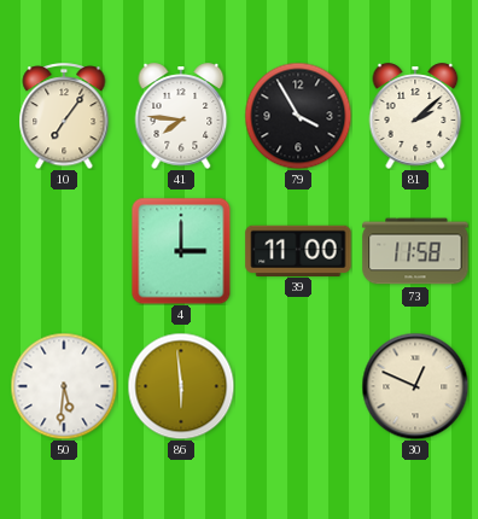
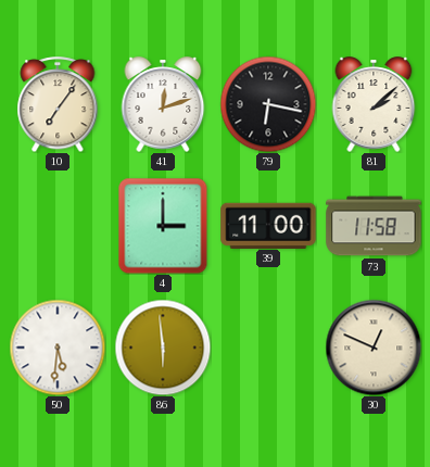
41: 7:46 -> 12:12
79: 3:55 -> 6:17
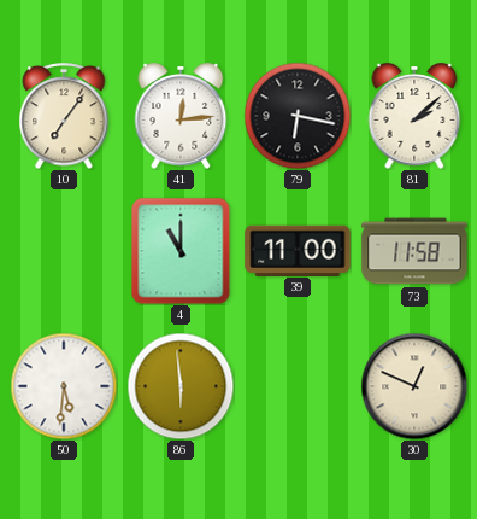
41: 12:12 -> 12:14
4: 3:00 -> 11:00
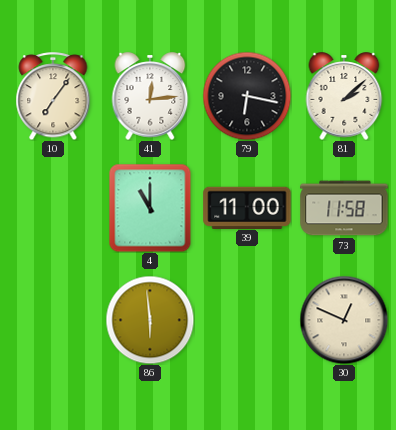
50: 5:31 -> none
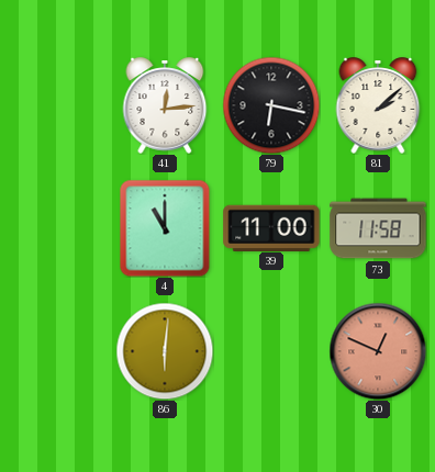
10: 7:06 -> none
86: 5:59 -> 6:01
30 dial: cream -> salmon
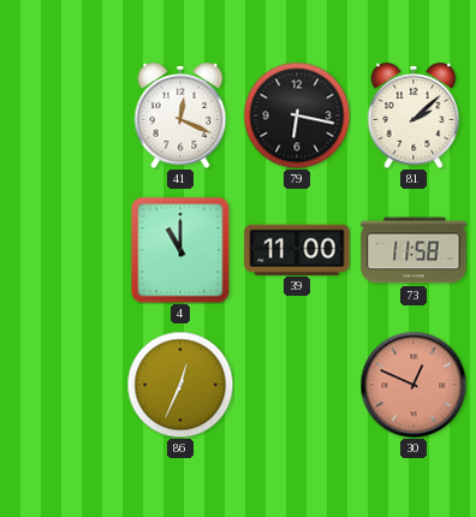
41: 12:14 -> 12:19
86: 6:01 -> 12:34
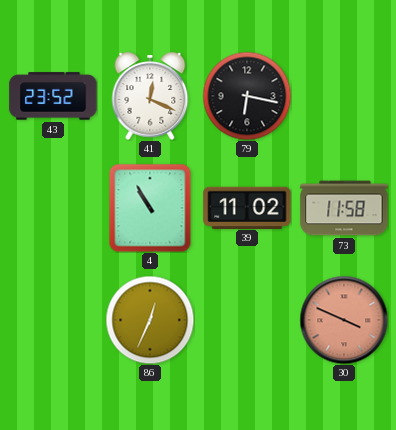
43: none -> 23:52
81: 2:08 -> none
4: 11:00 -> 10:55
39: 11:00 -> 11:02
30: 12:49 -> 3:49
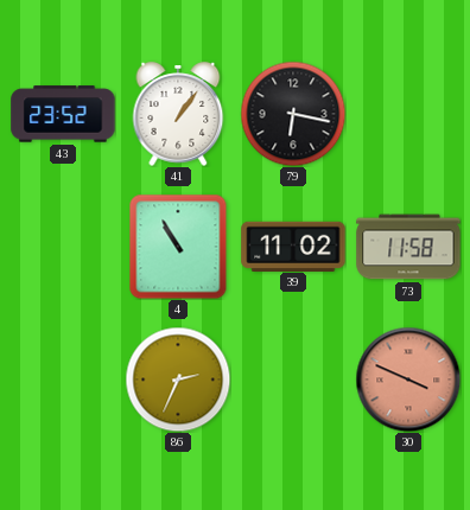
41: 12:19 -> 1:06
86: 12:34 -> 2:34
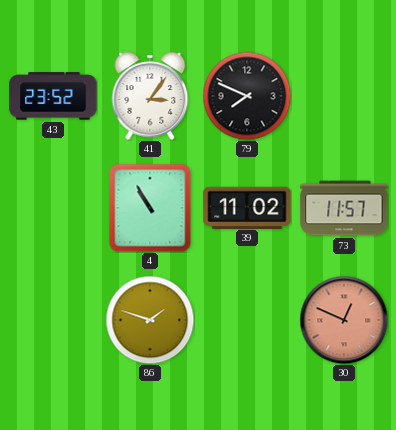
41: 1:06 -> 3:06
79: 6:17 -> 7:49
73: 11:58 -> 11:57
86: 2:34 -> 1:48
30: 3:49 -> 12:49
